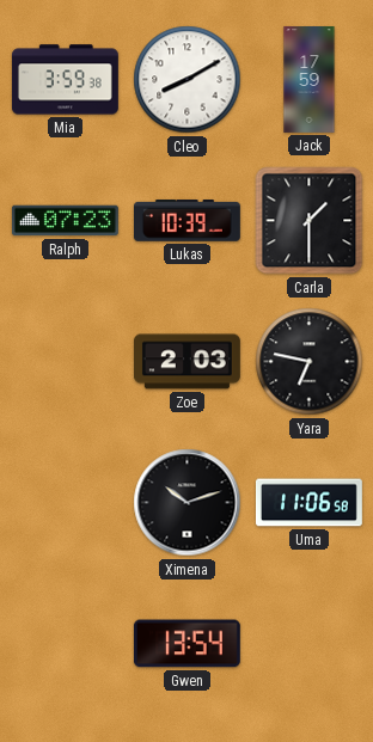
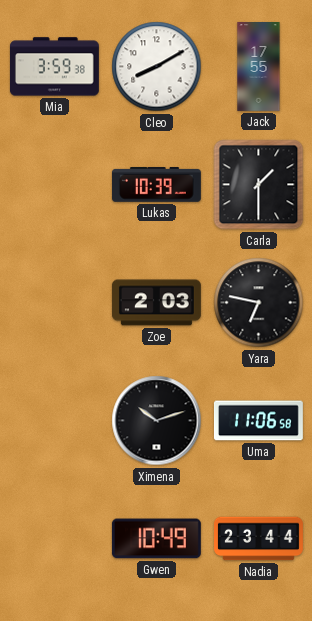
Jack: 17:59 -> 17:55
Ralph: 07:23 -> none
Gwen: 13:54 -> 10:49
Nadia: none -> 23:44
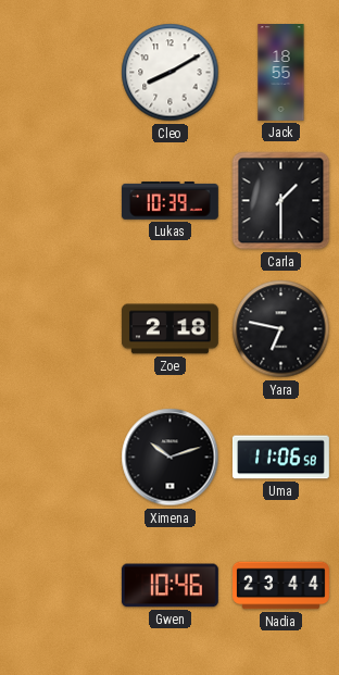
Mia: 3:59 -> none
Jack: 17:55 -> 18:55
Zoe: 2:03 -> 2:18
Gwen: 10:49 -> 10:46
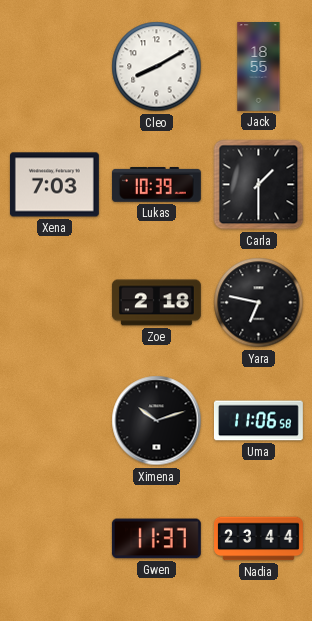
Xena: none -> 7:03
Gwen: 10:46 -> 11:37
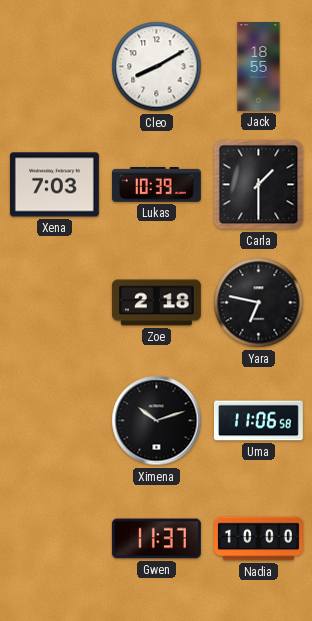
Nadia: 23:44 -> 10:00
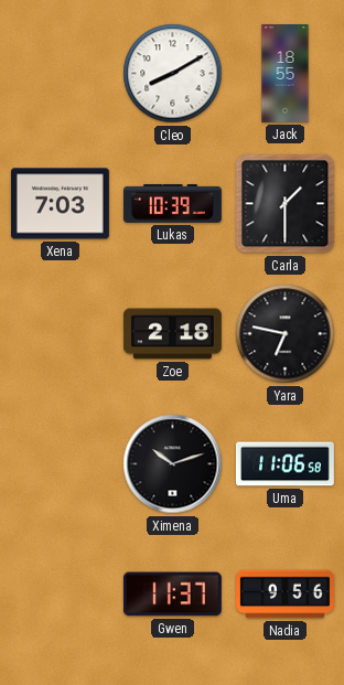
Nadia: 10:00 -> 9:56
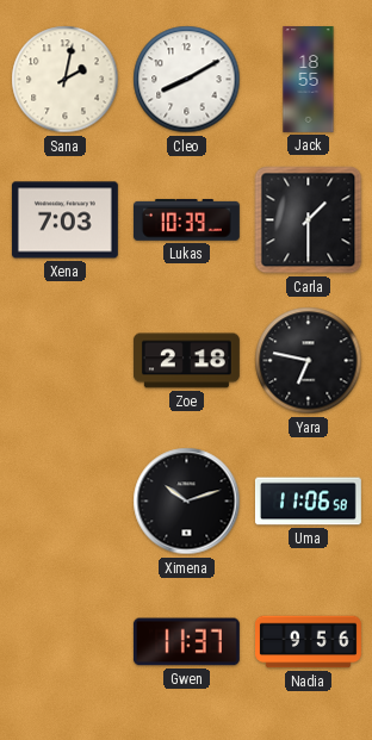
Sana: none -> 2:02
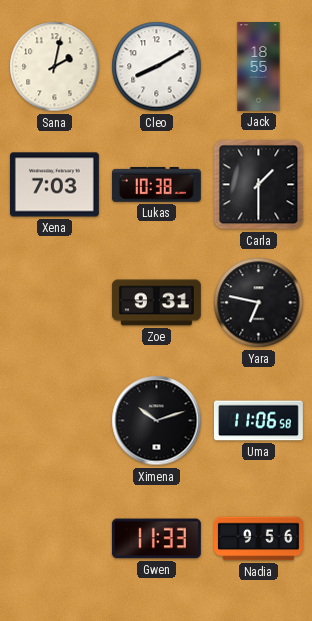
Lukas: 10:39 -> 10:38
Zoe: 2:18 -> 9:31
Gwen: 11:37 -> 11:33
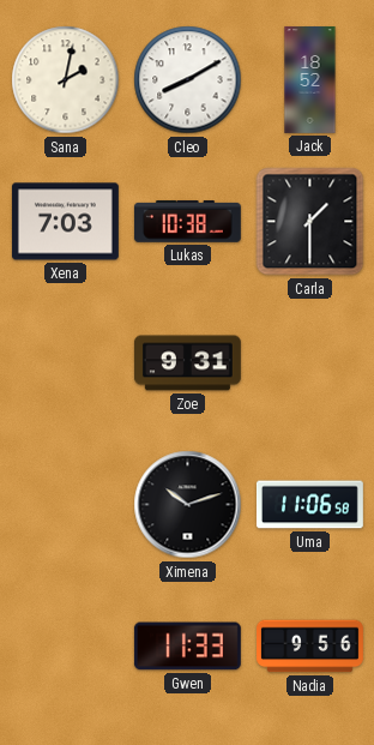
Jack: 18:55 -> 18:52
Yara: 6:47 -> none
